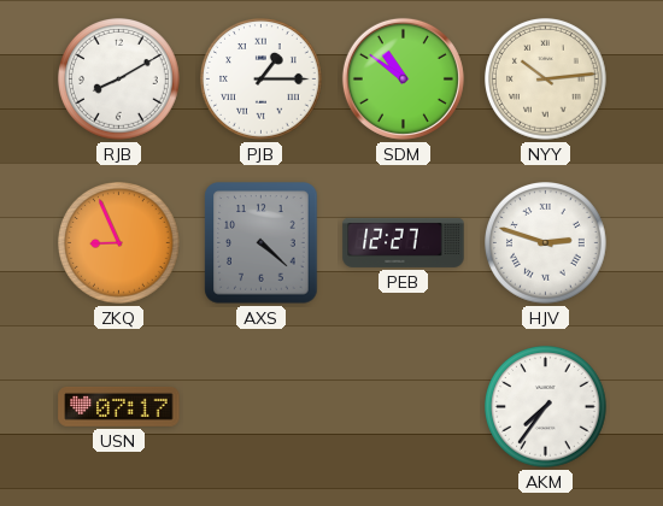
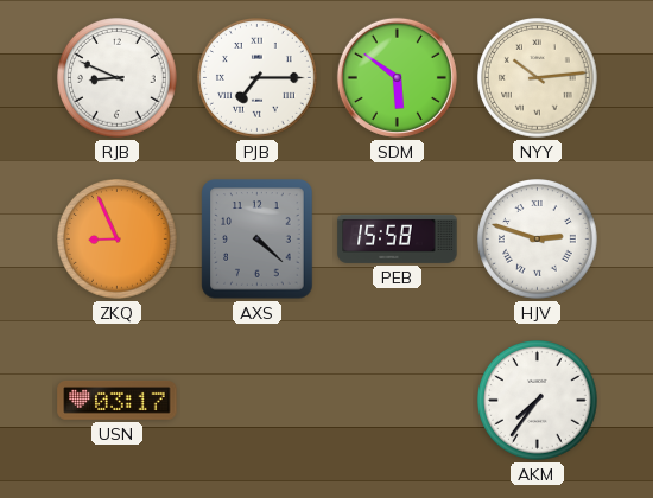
RJB: 8:10 -> 8:49
PJB: 1:15 -> 7:15
SDM: 10:51 -> 5:51
PEB: 12:27 -> 15:58
USN: 07:17 -> 03:17
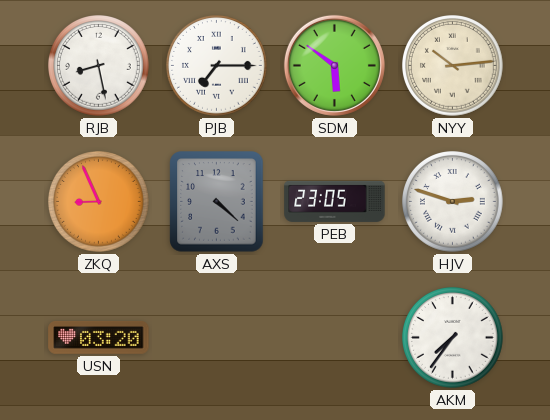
RJB: 8:49 -> 8:28
PEB: 15:58 -> 23:05
USN: 03:17 -> 03:20
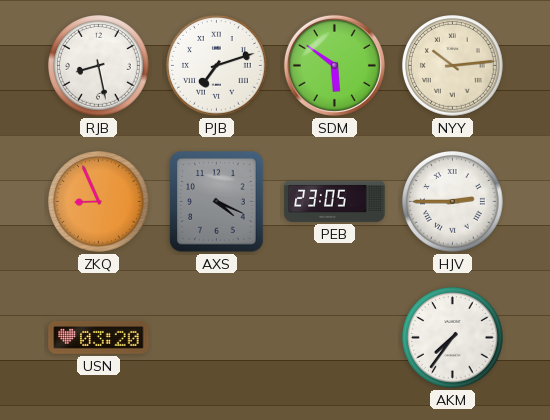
PJB: 7:15 -> 7:12
AXS: 4:22 -> 4:19
HJV: 2:48 -> 2:45
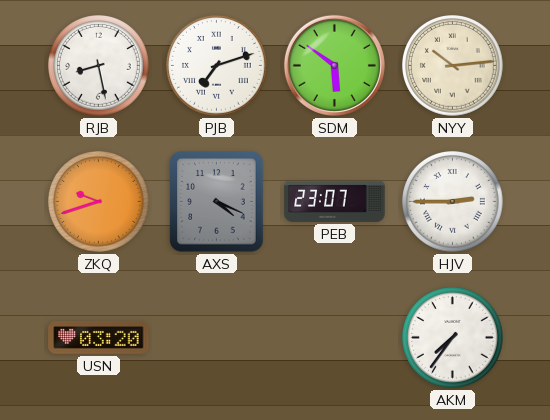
ZKQ: 8:56 -> 9:42
PEB: 23:05 -> 23:07
